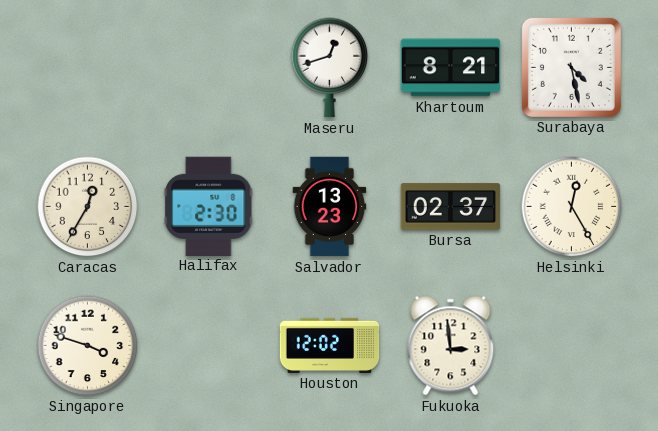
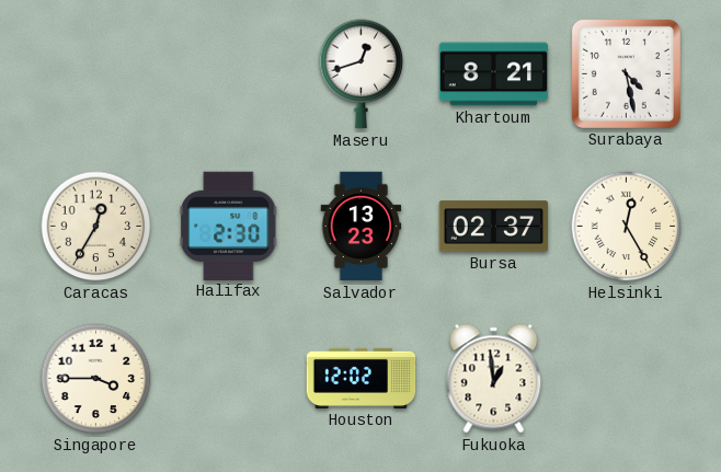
Singapore: 3:48 -> 3:45
Fukuoka: 2:59 -> 12:59
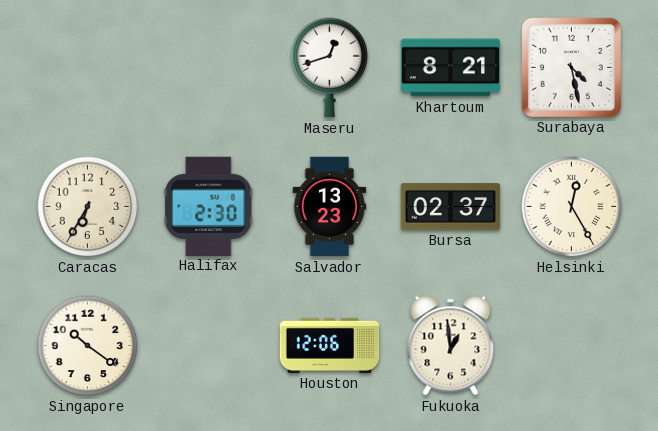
Caracas: 12:35 -> 6:35
Singapore: 3:45 -> 10:21
Houston: 12:02 -> 12:06
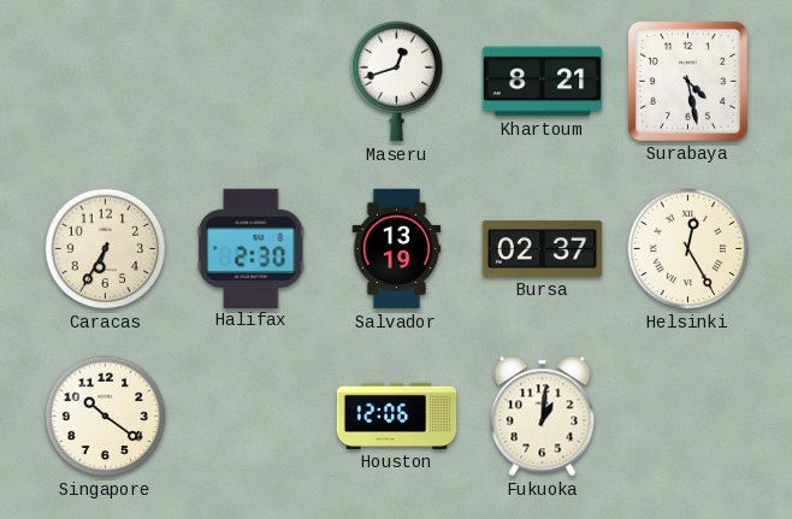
Salvador: 13:23 -> 13:19
Fukuoka: 12:59 -> 1:01
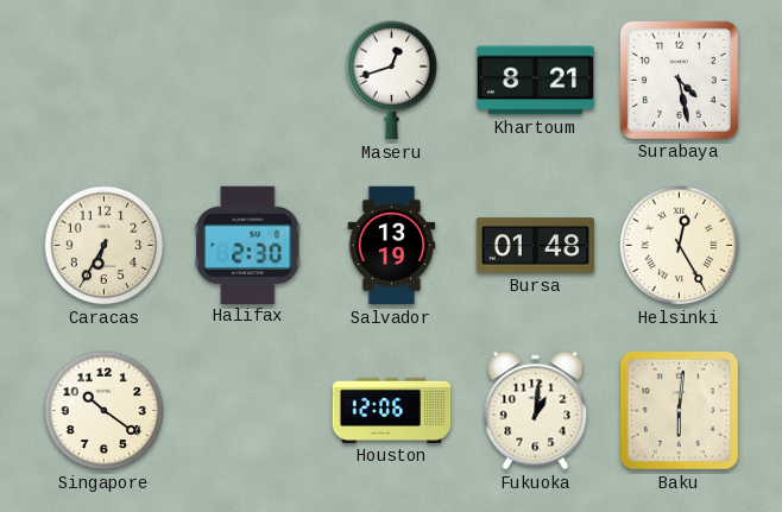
Bursa: 02:37 -> 01:48
Baku: none -> 6:01
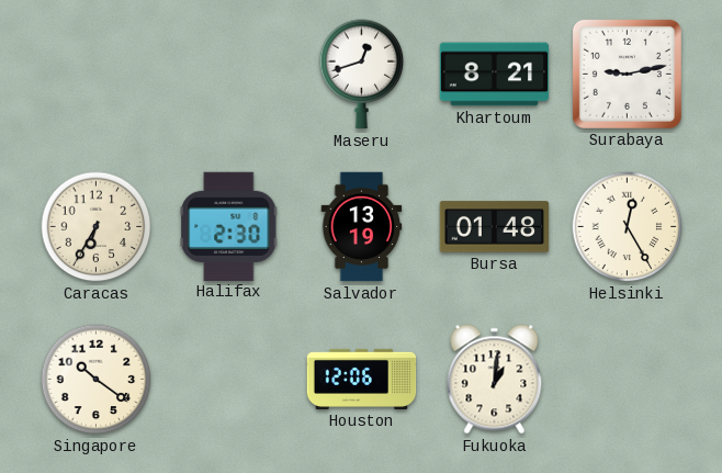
Surabaya: 4:28 -> 9:13
Baku: 6:01 -> none
